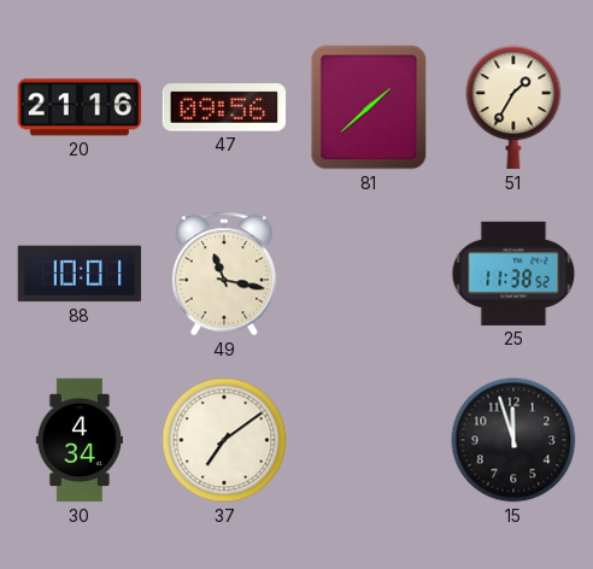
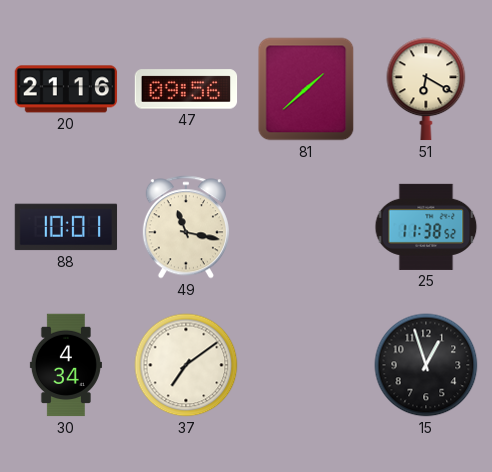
51: 1:35 -> 6:20
15: 11:57 -> 12:57
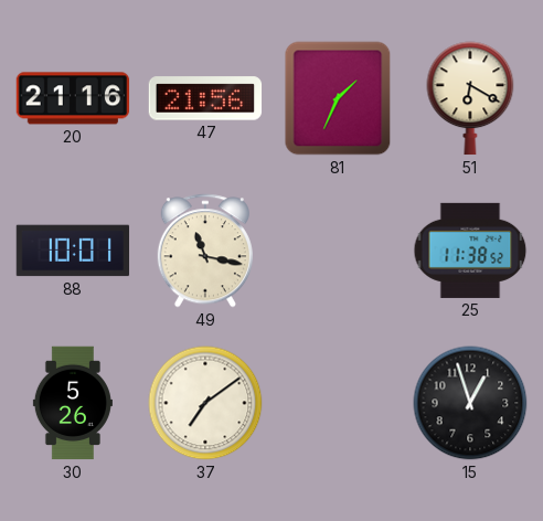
47: 09:56 -> 21:56
81: 1:38 -> 1:34
30: 4:34 -> 5:26
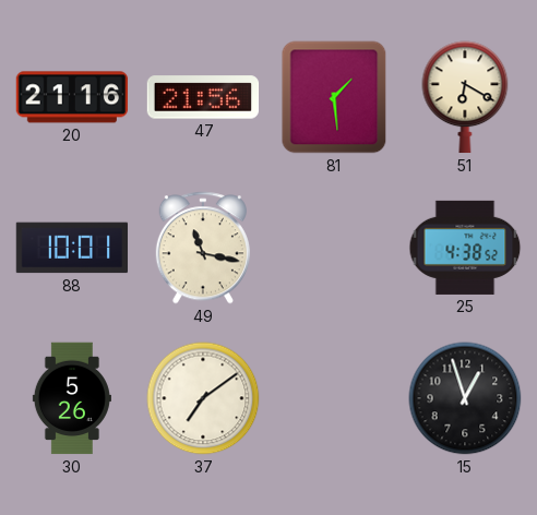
81: 1:34 -> 1:29
25: 11:38 -> 4:38
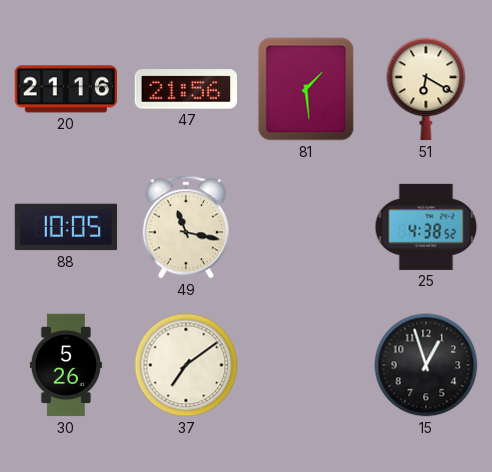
88: 10:01 -> 10:05
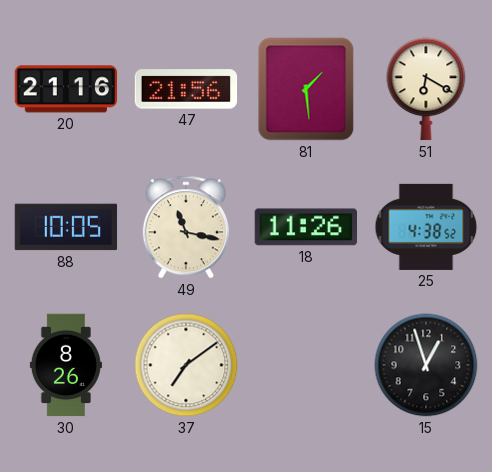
18: none -> 11:26
30: 5:26 -> 8:26
